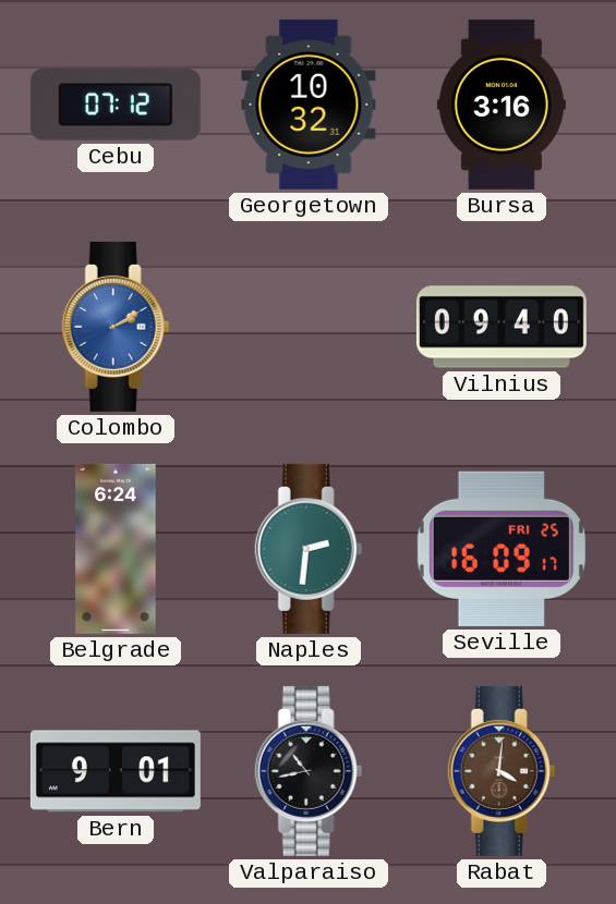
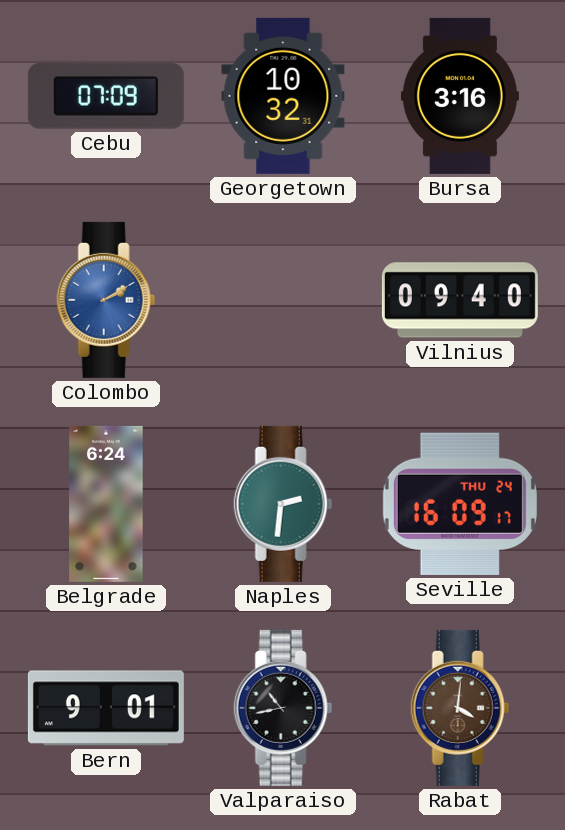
Cebu: 07:12 -> 07:09
Seville date: FRI 25 -> THU 24
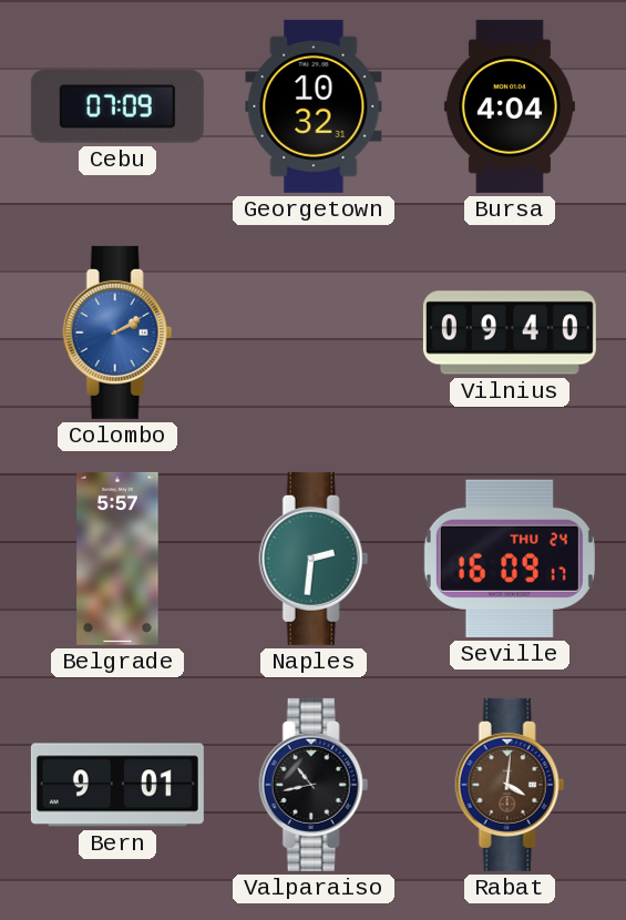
Bursa: 3:16 -> 4:04
Belgrade: 6:24 -> 5:57
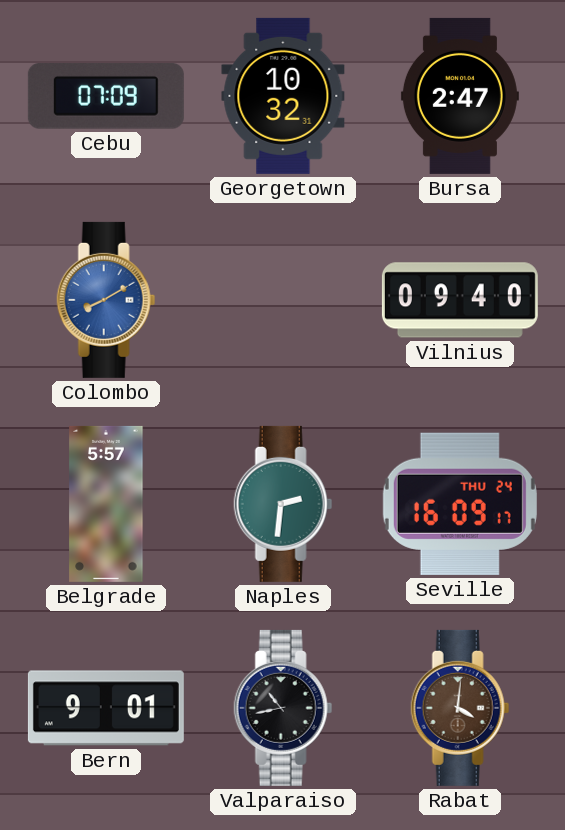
Bursa: 4:04 -> 2:47
Colombo: 2:10 -> 8:10
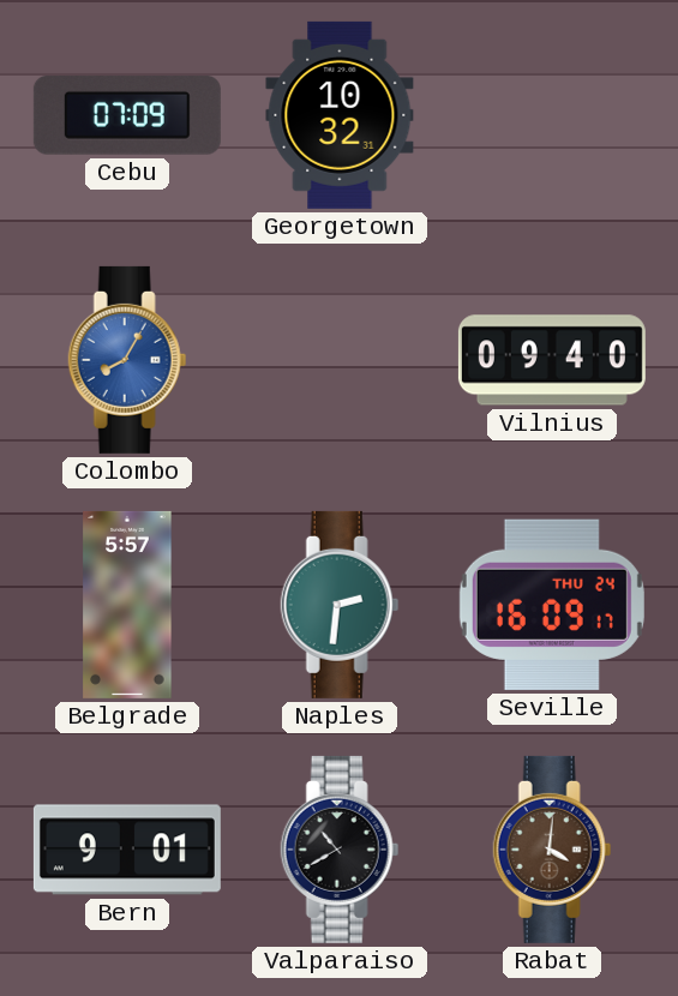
Bursa: 2:47 -> none
Colombo: 8:10 -> 8:05
Valparaiso: 10:43 -> 10:40
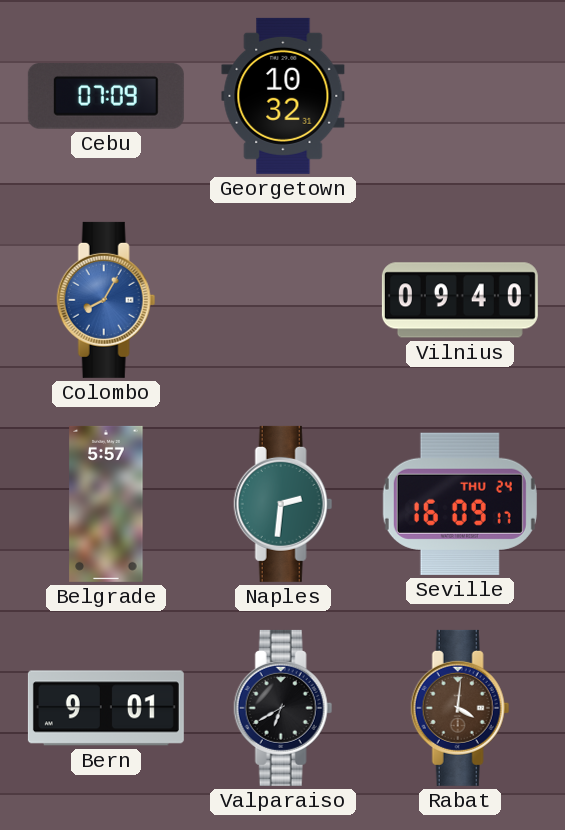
Valparaiso: 10:40 -> 6:40
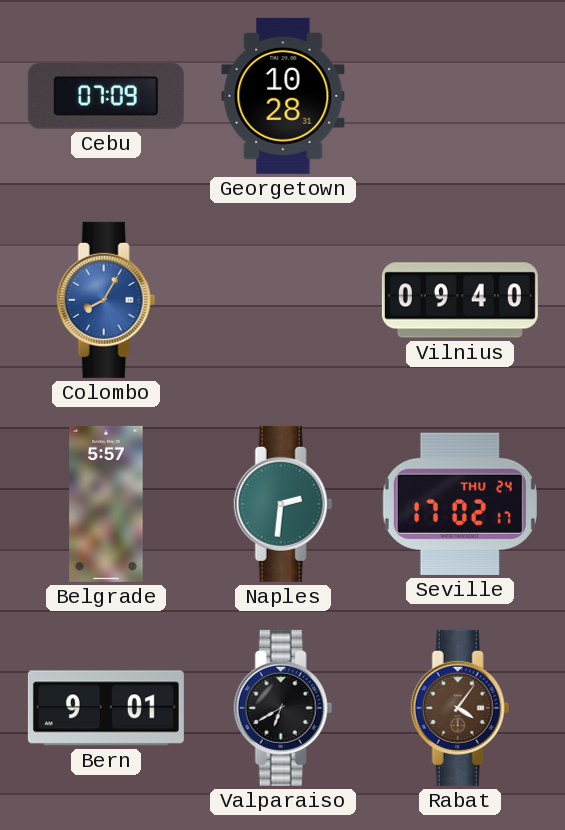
Georgetown: 10:32 -> 10:28
Seville: 16:09 -> 17:02
Rabat: 4:01 -> 4:06
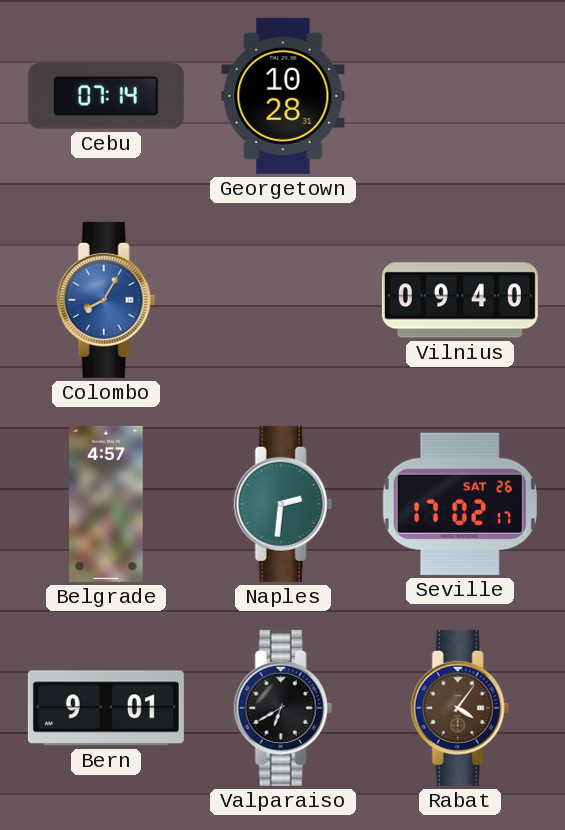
Cebu: 07:09 -> 07:14
Belgrade: 5:57 -> 4:57
Seville date: THU 24 -> SAT 26
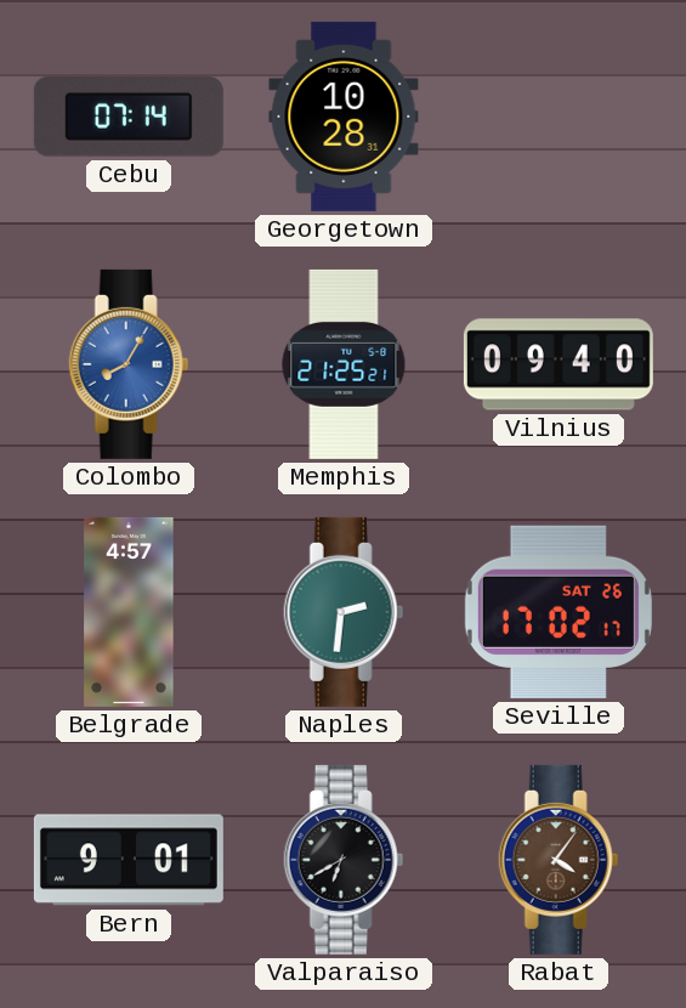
Memphis: none -> 21:25
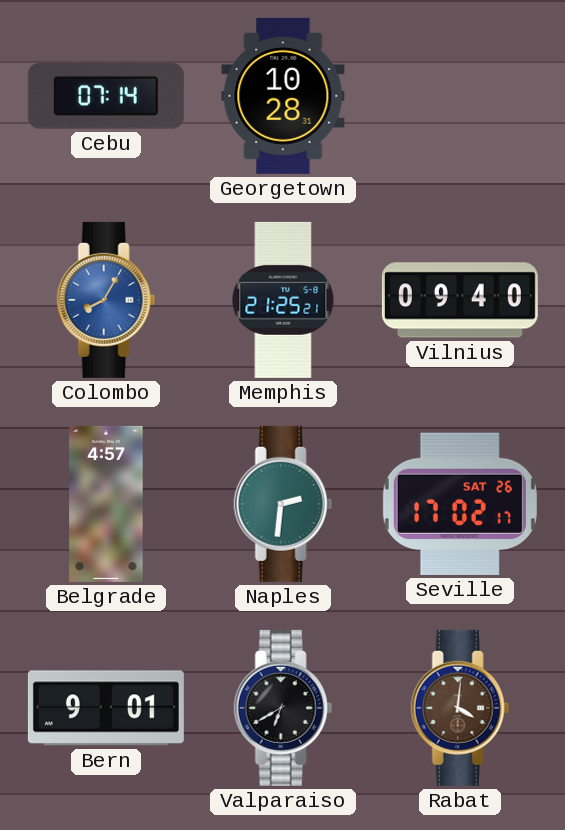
Rabat: 4:06 -> 4:01
